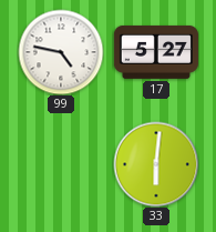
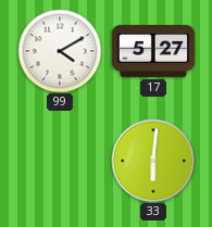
99: 4:47 -> 4:10
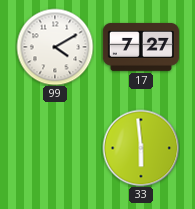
17: 5:27 -> 7:27
33: 6:01 -> 5:59
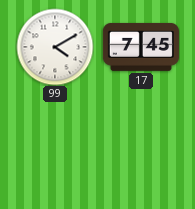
17: 7:27 -> 7:45
33: 5:59 -> none
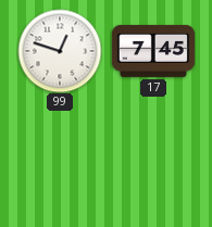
99: 4:10 -> 12:48
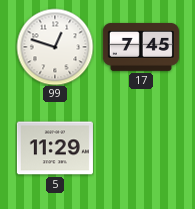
5: none -> 11:29
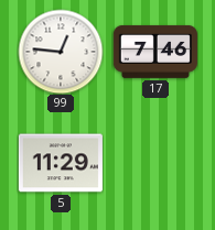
99: 12:48 -> 12:46
17: 7:45 -> 7:46
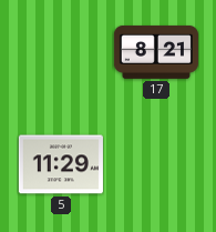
99: 12:46 -> none
17: 7:46 -> 8:21
